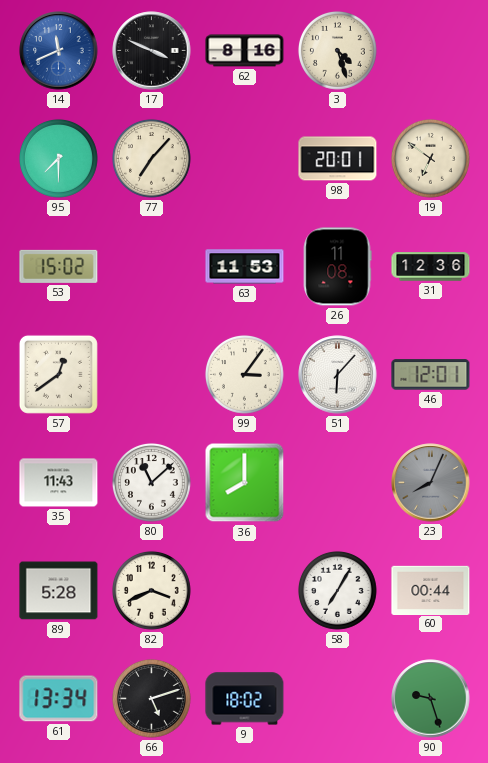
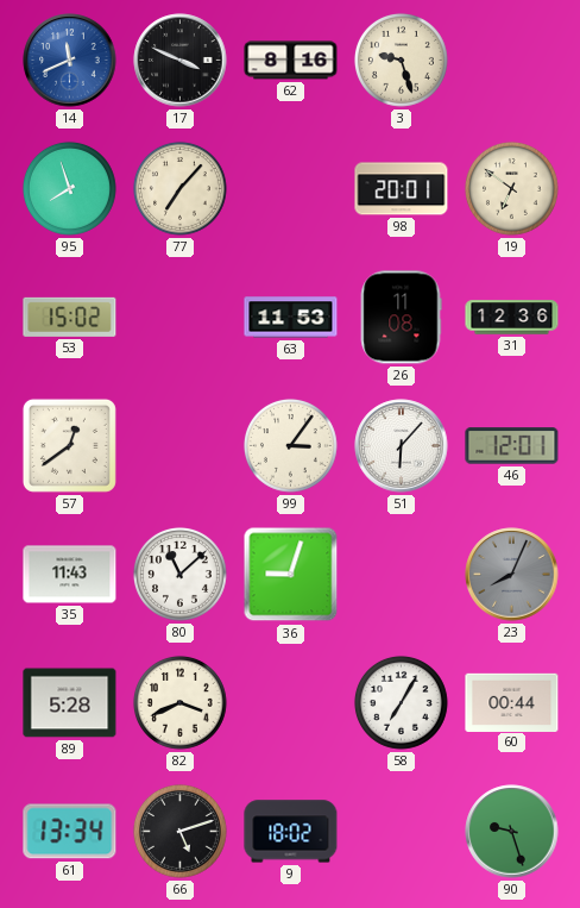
3: 4:27 -> 9:27
95: 7:30 -> 7:57
36: 8:00 -> 9:03
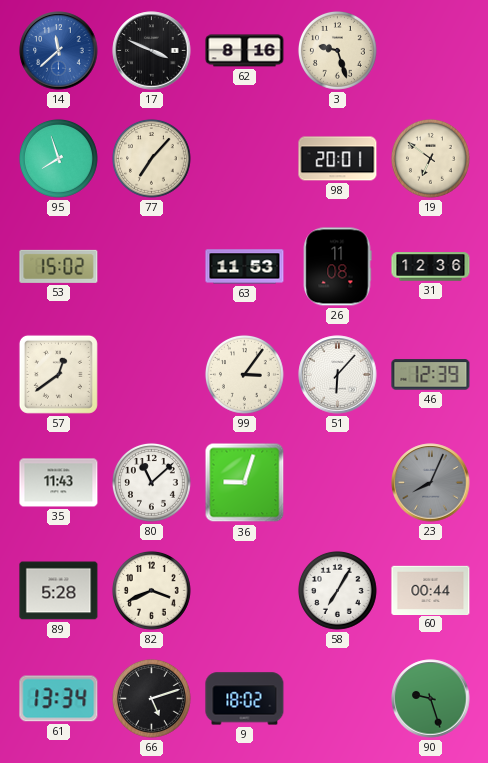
14: 11:41 -> 11:38
46: 12:01 -> 12:39
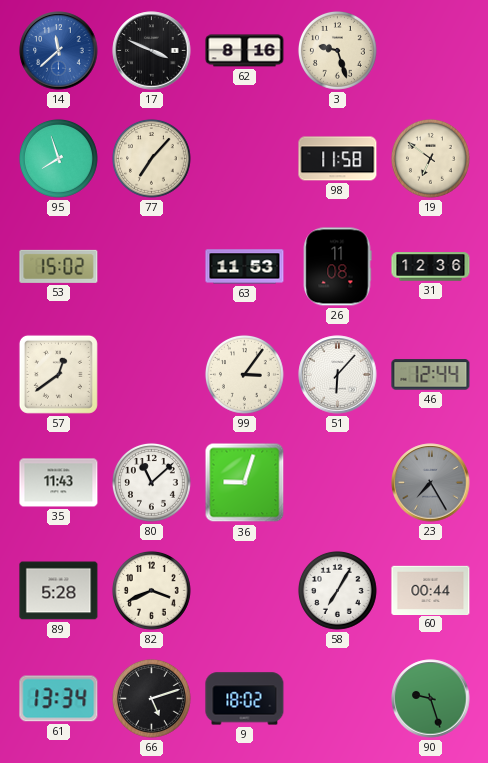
98: 20:01 -> 11:58
46: 12:39 -> 12:44
23: 8:04 -> 7:25
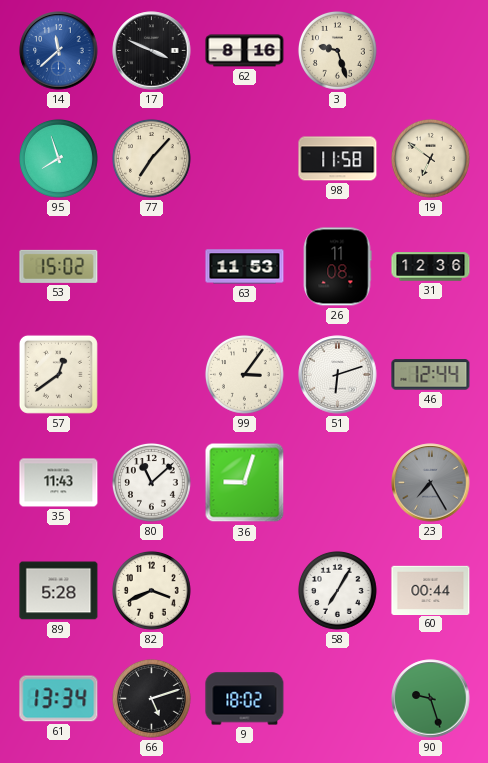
51: 6:07 -> 6:12
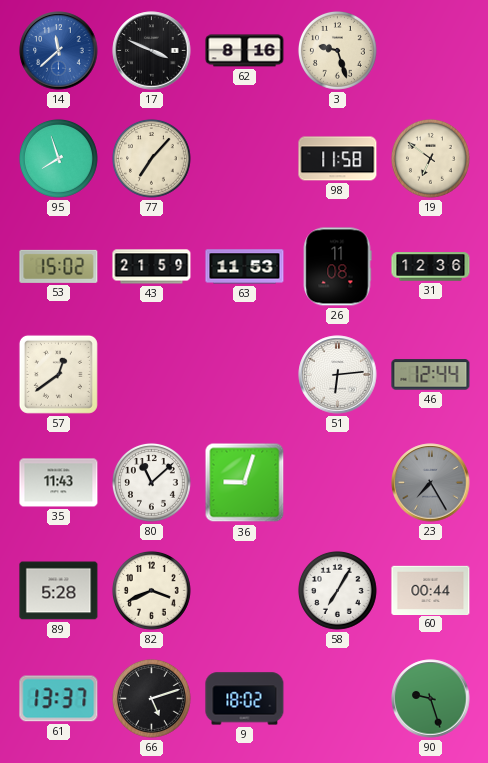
43: none -> 21:59
99: 3:06 -> none
51: 6:12 -> 6:14
61: 13:34 -> 13:37
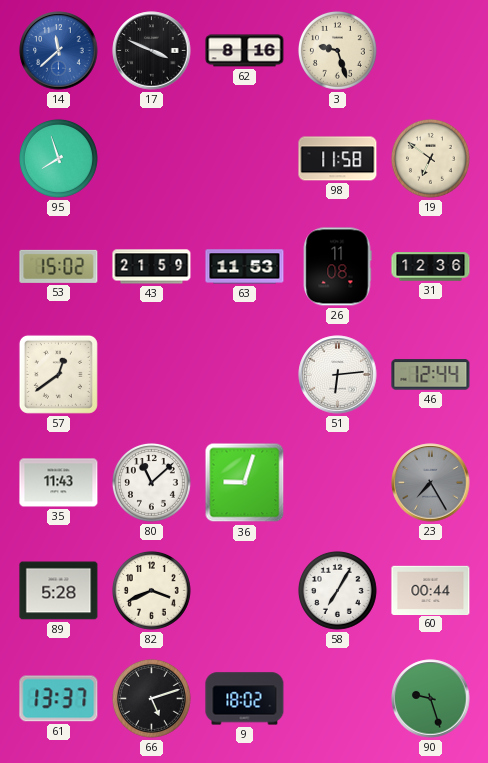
77: 7:07 -> none
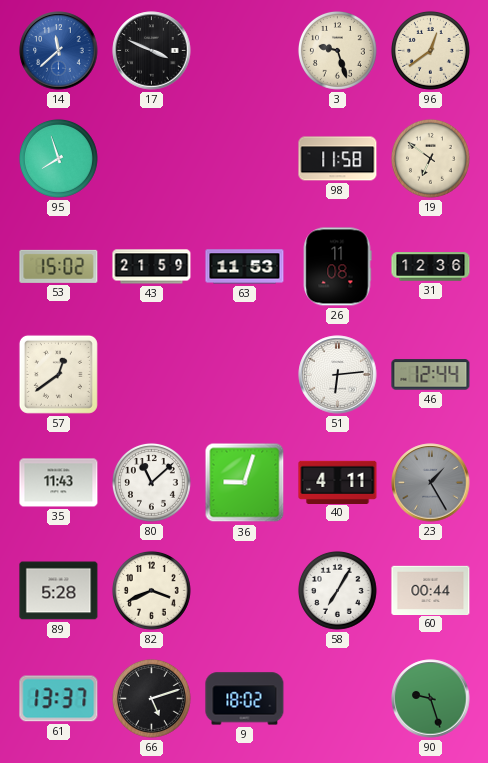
62: 8:16 -> none
96: none -> 12:39
40: none -> 4:11
23: 7:25 -> 1:25
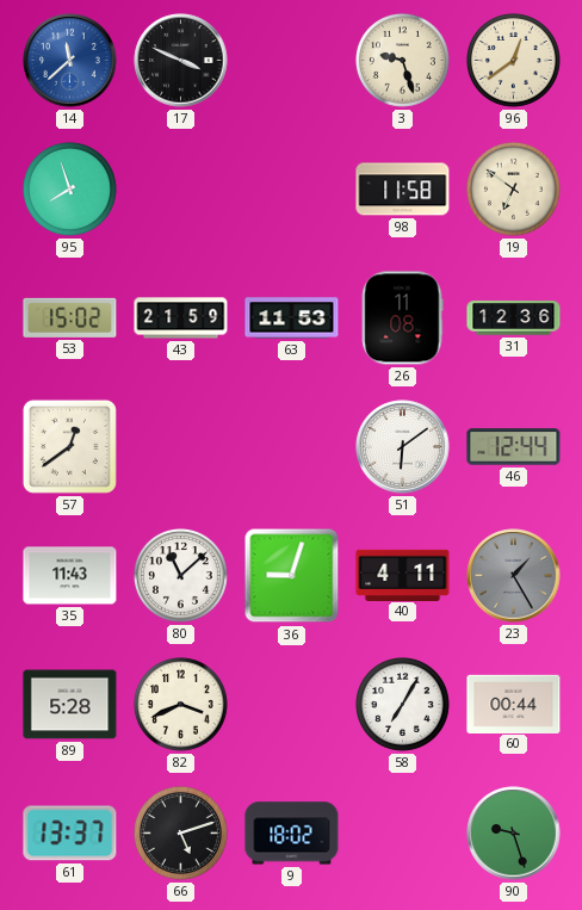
51: 6:14 -> 6:09
